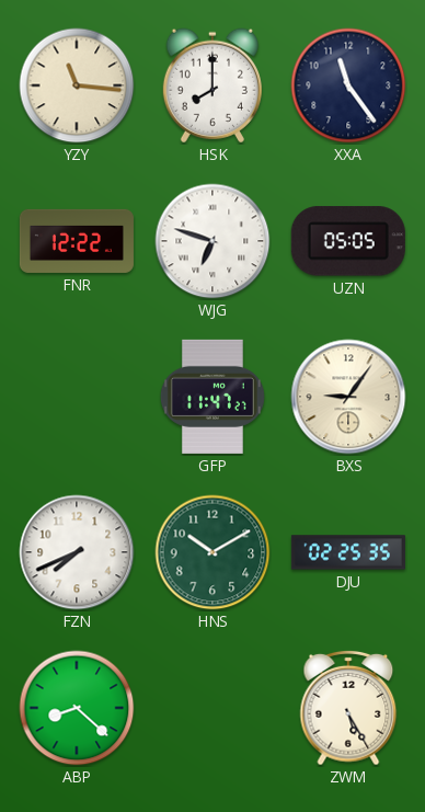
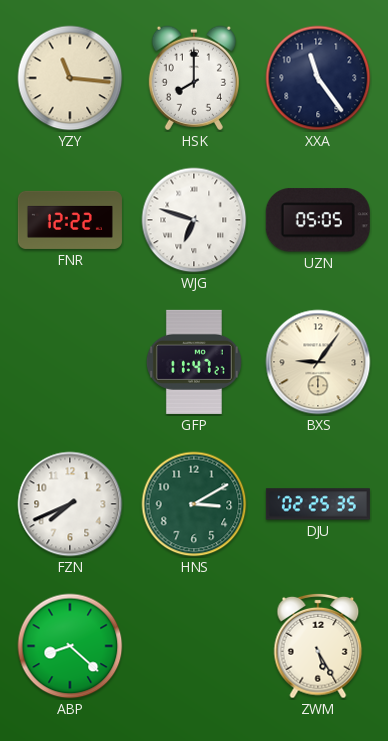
HNS: 10:10 -> 3:10
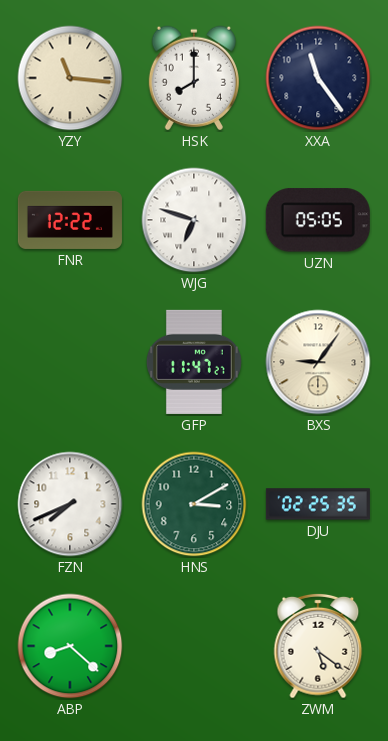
ZWM: 5:25 -> 5:21
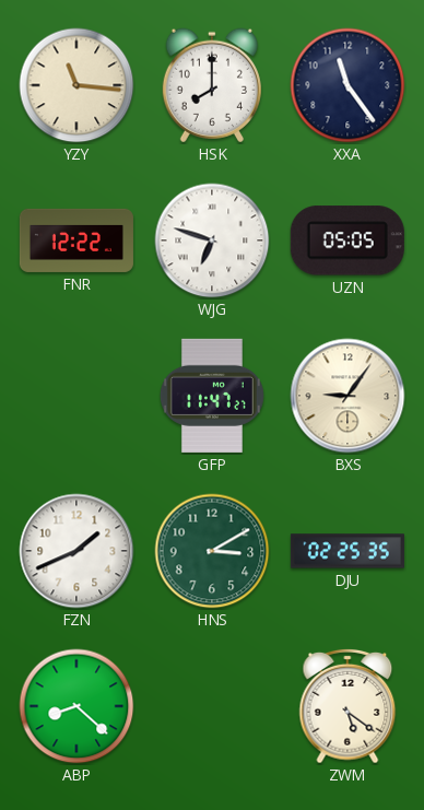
FZN: 7:41 -> 1:41
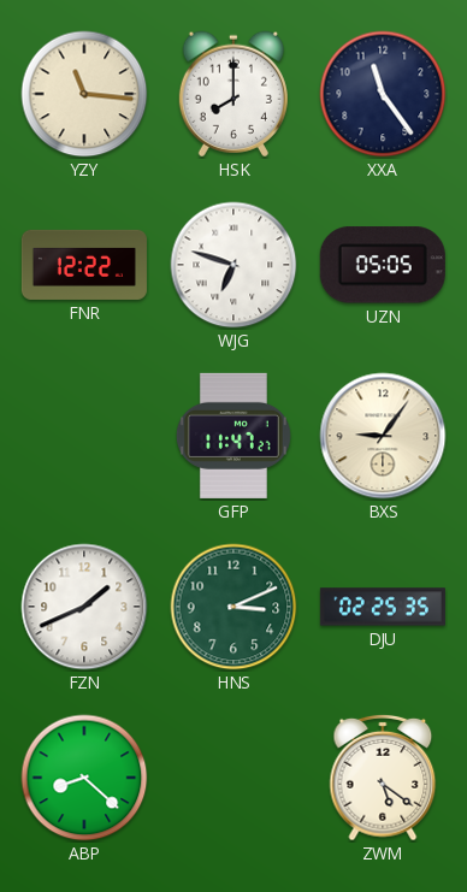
HNS: 3:10 -> 3:11
